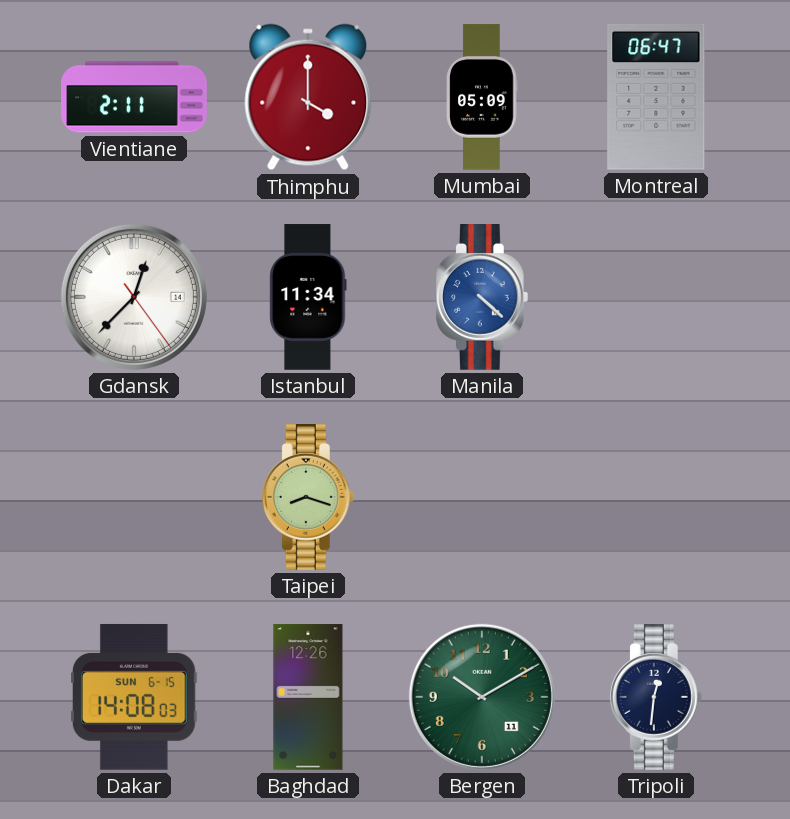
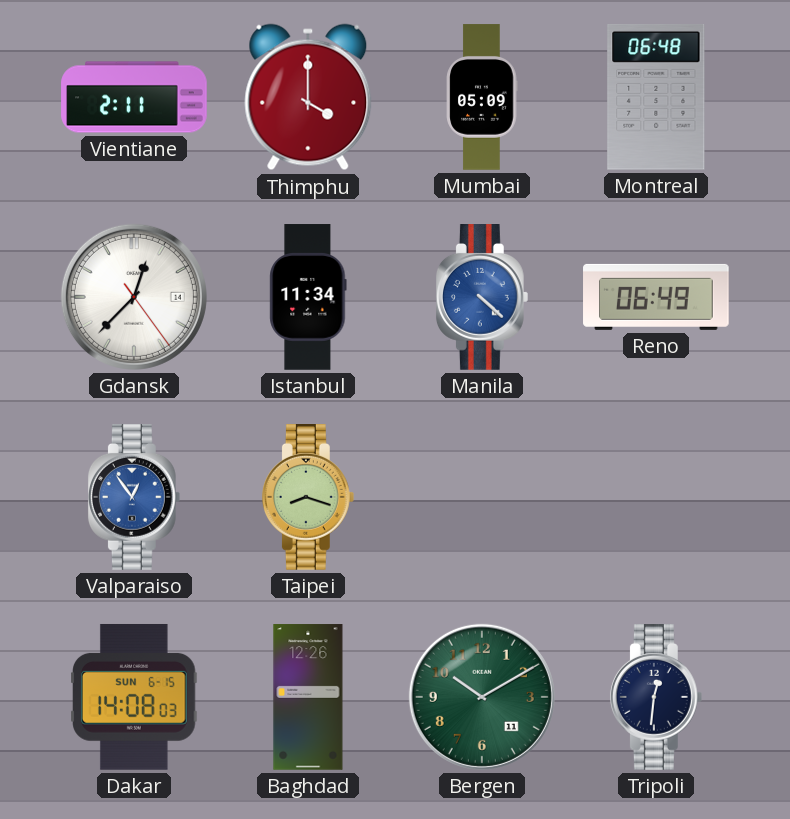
Montreal: 06:47 -> 06:48
Reno: none -> 06:49
Valparaiso: none -> 12:54
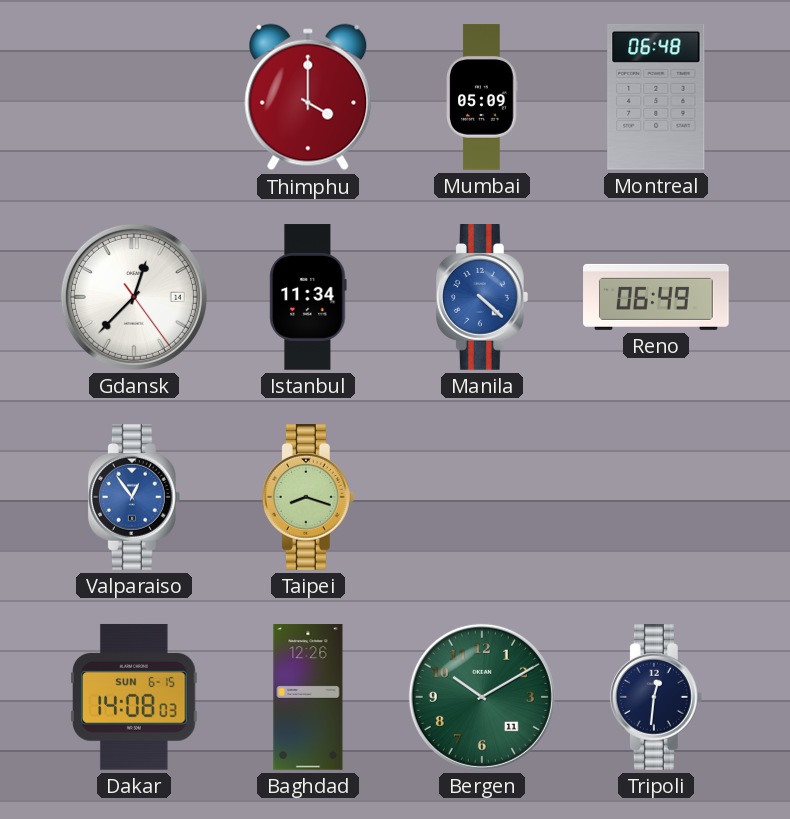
Vientiane: 2:11 -> none
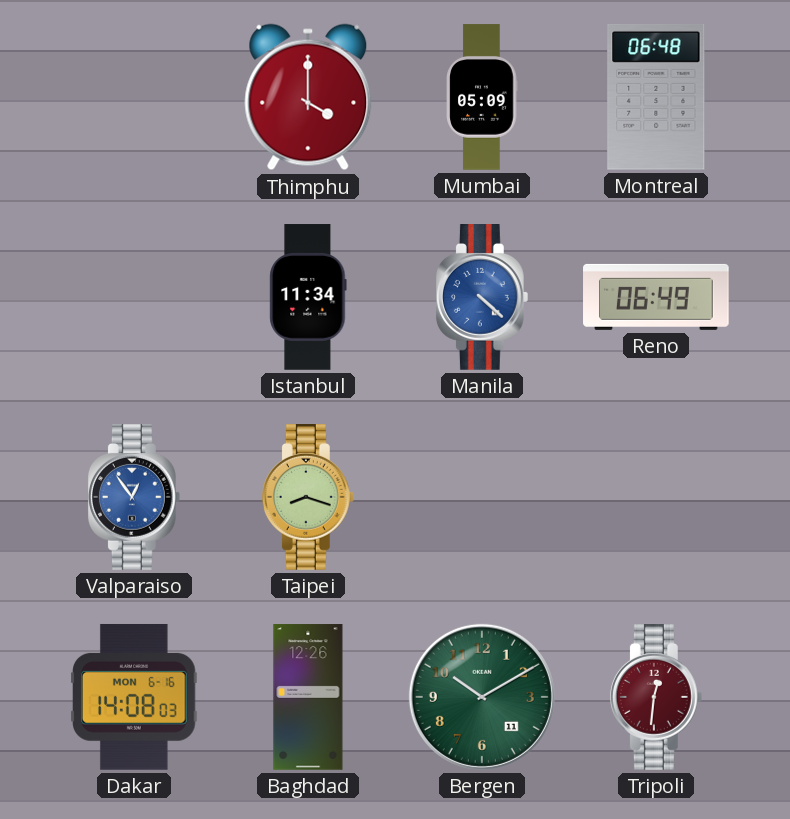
Gdansk: 12:37 -> none
Dakar date: SUN 6-15 -> MON 6-16
Tripoli dial: navy -> burgundy
